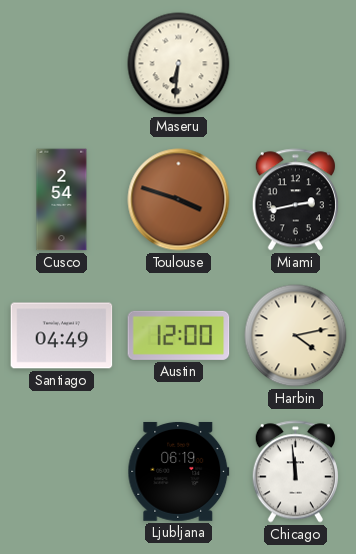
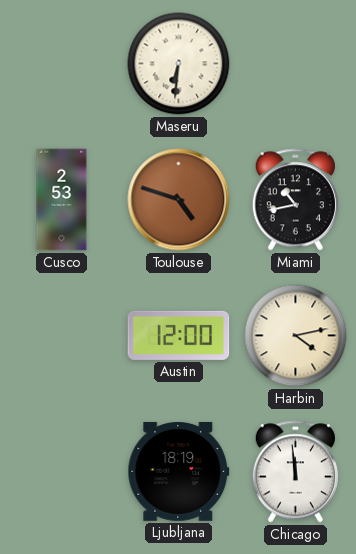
Cusco: 2:54 -> 2:53
Toulouse: 3:48 -> 4:48
Miami: 2:43 -> 10:43
Santiago: 04:49 -> none
Ljubljana: 06:19 -> 18:19
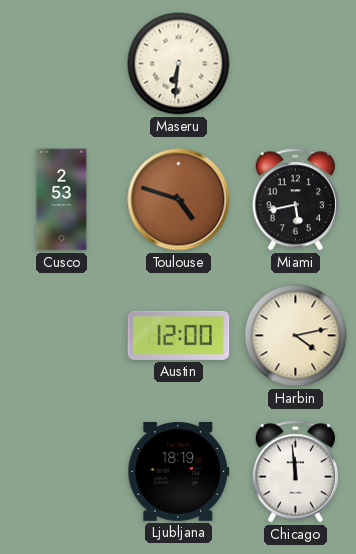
Miami: 10:43 -> 5:43
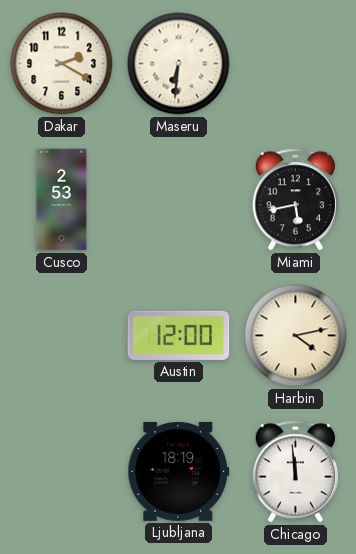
Dakar: none -> 2:20
Toulouse: 4:48 -> none
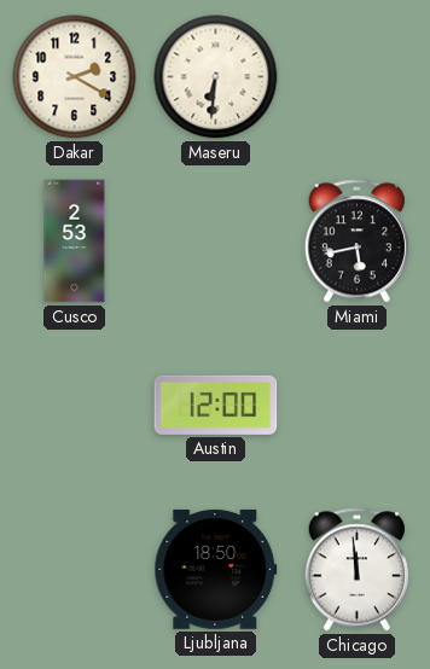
Harbin: 4:13 -> none
Ljubljana: 18:19 -> 18:50
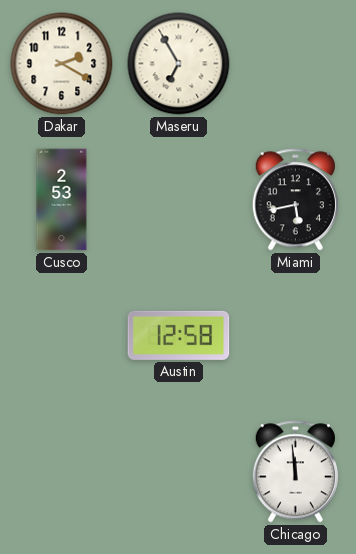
Maseru: 6:31 -> 6:55
Austin: 12:00 -> 12:58
Ljubljana: 18:50 -> none
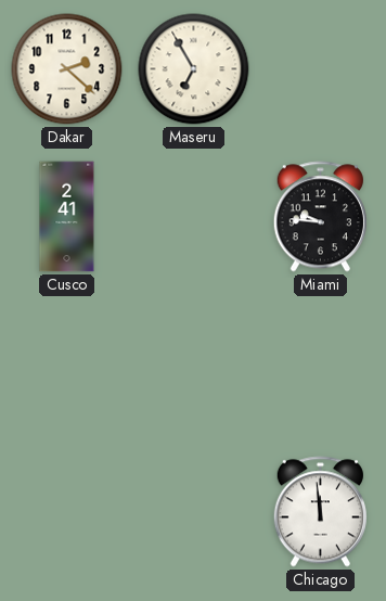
Dakar: 2:20 -> 2:22
Cusco: 2:53 -> 2:41
Miami: 5:43 -> 9:46
Austin: 12:58 -> none
